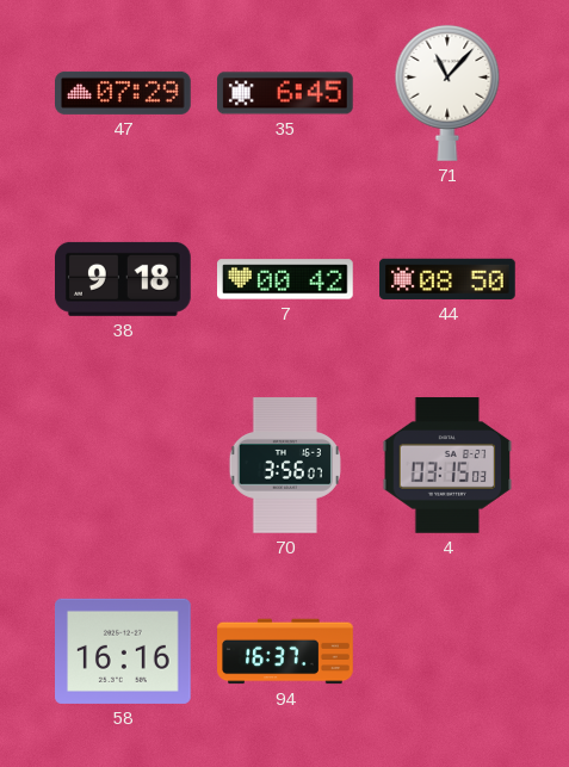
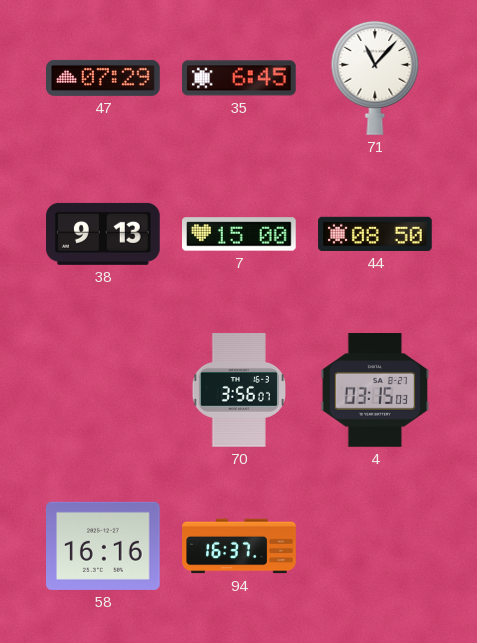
38: 9:18 -> 9:13
7: 00:42 -> 15:00
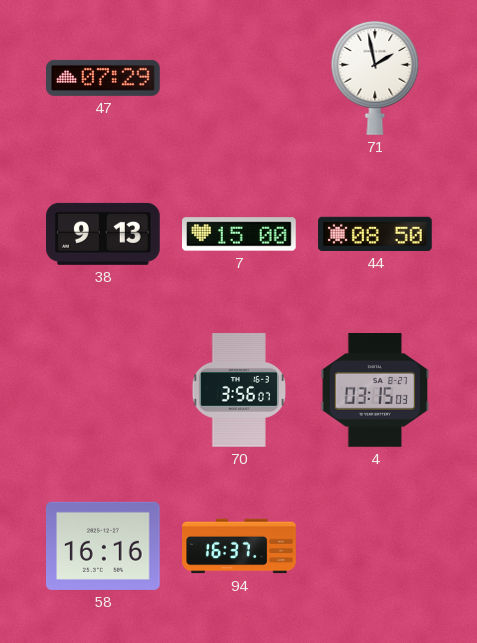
35: 6:45 -> none
71: 11:07 -> 1:58
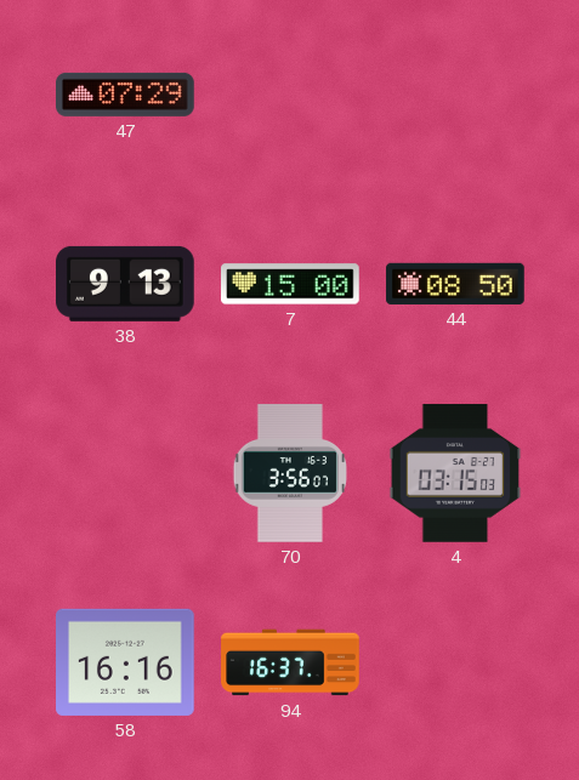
71: 1:58 -> none
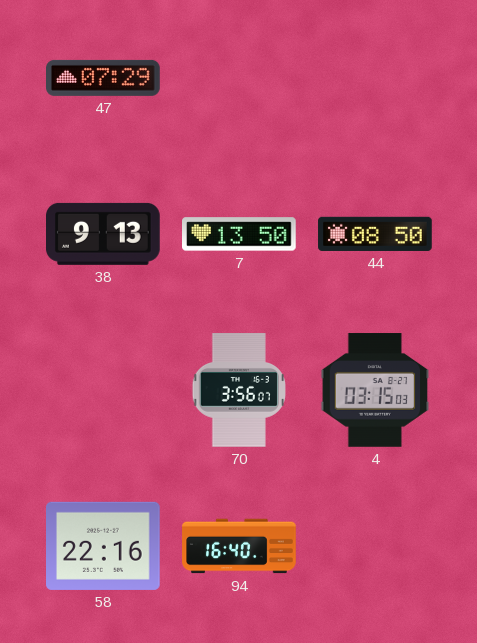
7: 15:00 -> 13:50
58: 16:16 -> 22:16
94: 16:37 -> 16:40
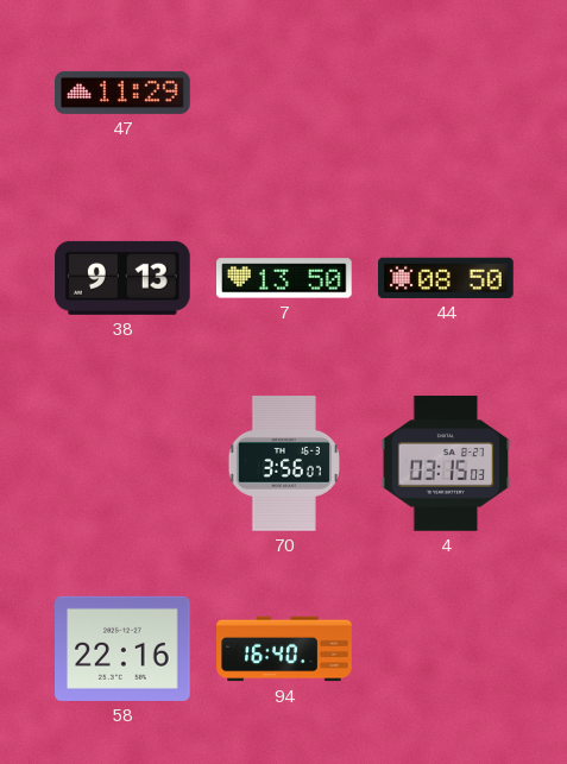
47: 07:29 -> 11:29
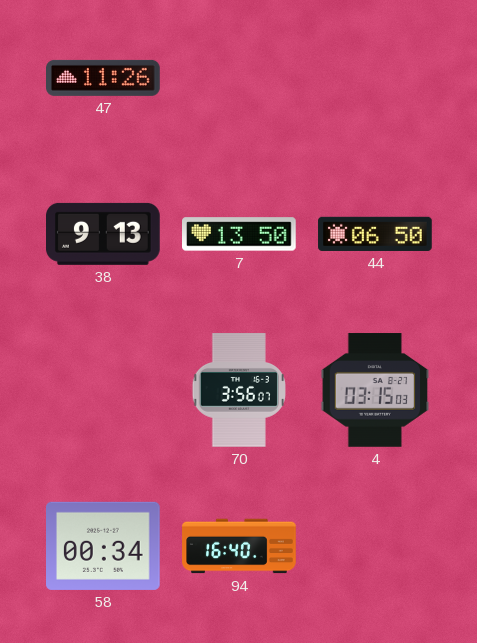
47: 11:29 -> 11:26
44: 08:50 -> 06:50
58: 22:16 -> 00:34
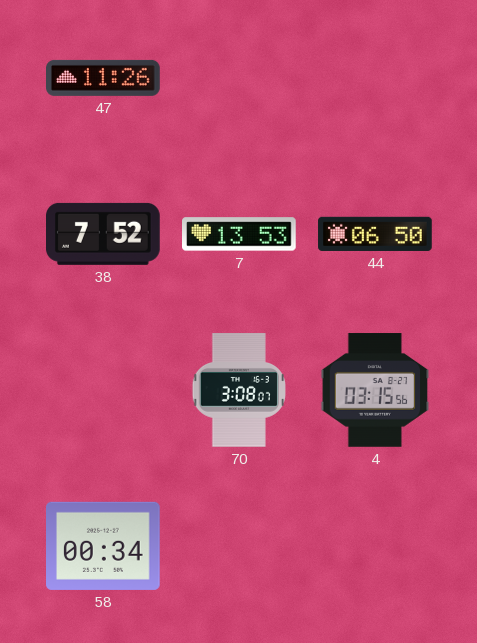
38: 9:13 -> 7:52
7: 13:50 -> 13:53
70: 3:56 -> 3:08
4: 03:15:03 -> 03:15:56
94: 16:40 -> none
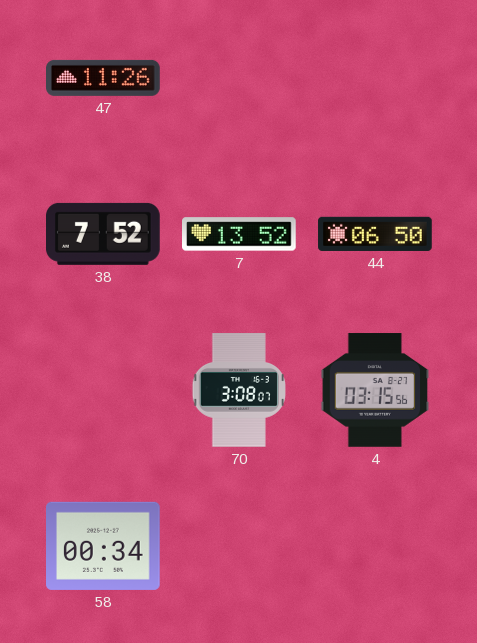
7: 13:53 -> 13:52
